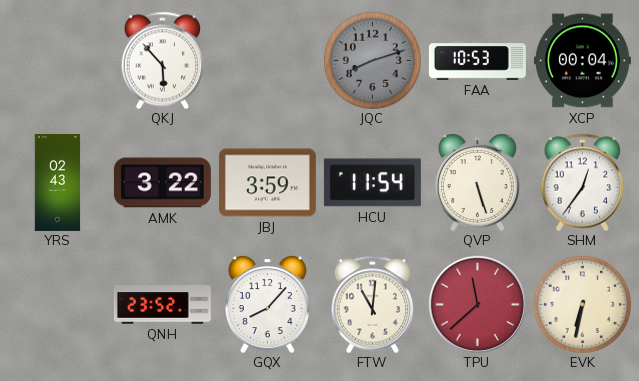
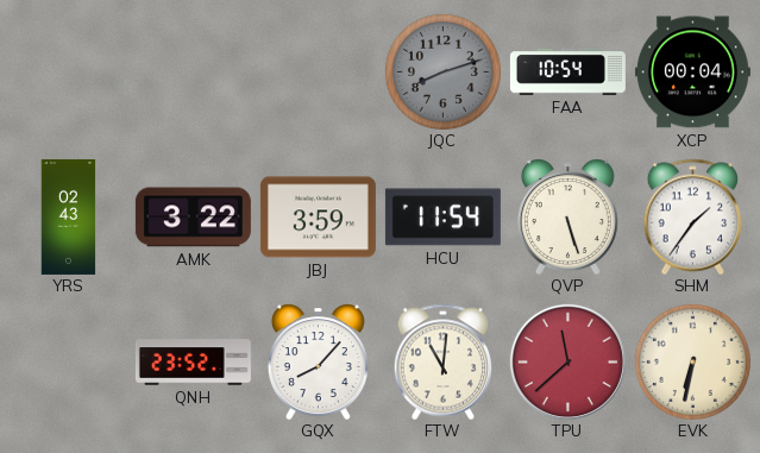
QKJ: 5:53 -> none
FAA: 10:53 -> 10:54
SHM: 12:36 -> 1:36
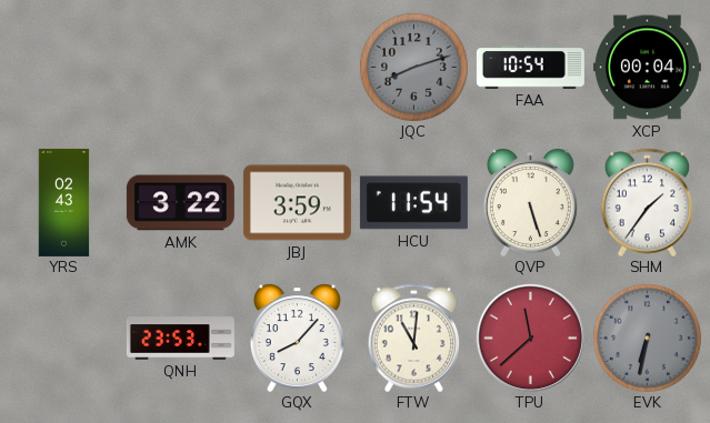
QNH: 23:52 -> 23:53
EVK dial: cream -> grey
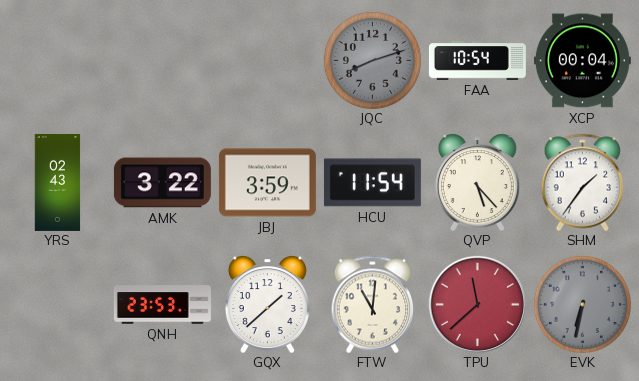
QVP: 5:27 -> 5:23
GQX: 8:07 -> 1:38
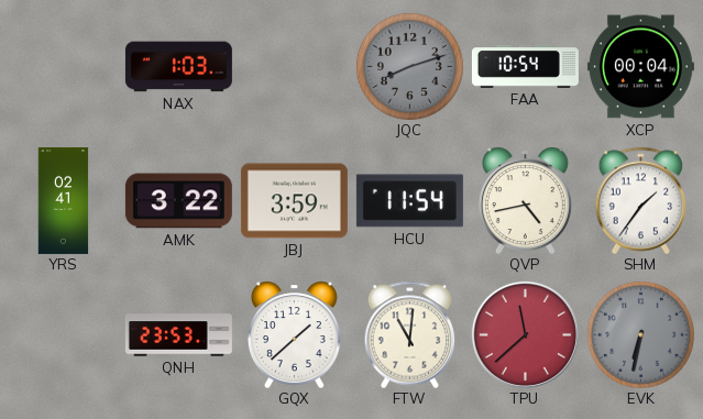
NAX: none -> 1:03
YRS: 02:43 -> 02:41
QVP: 5:23 -> 4:43
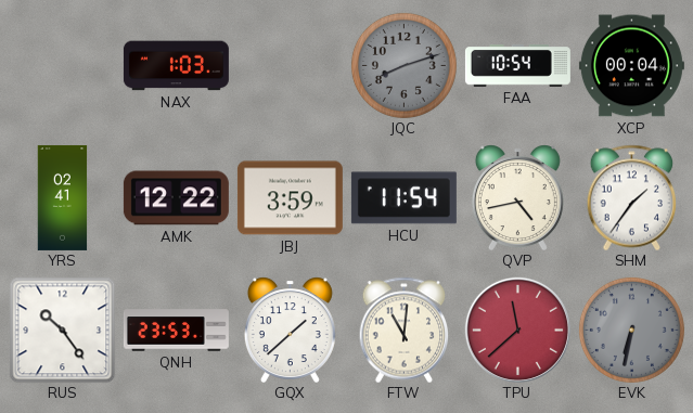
AMK: 3:22 -> 12:22
RUS: none -> 10:24
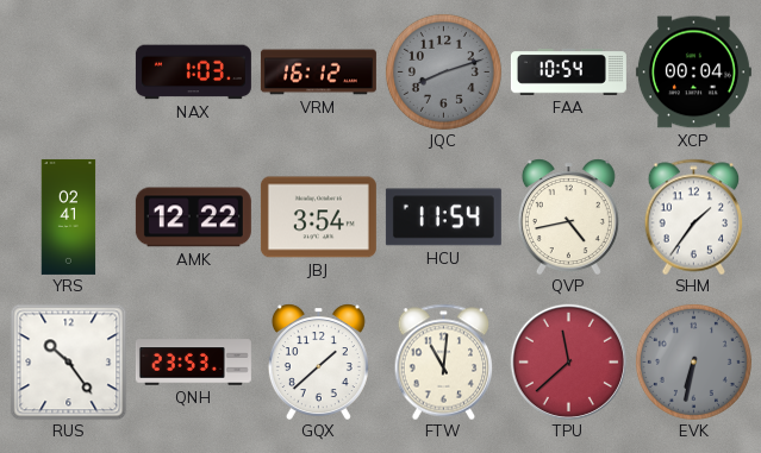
VRM: none -> 16:12
JBJ: 3:59 -> 3:54
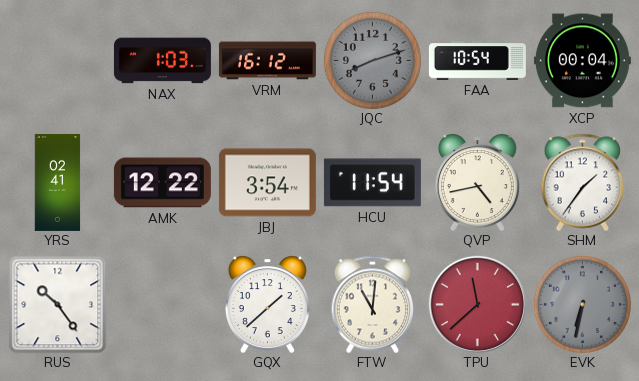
QNH: 23:53 -> none
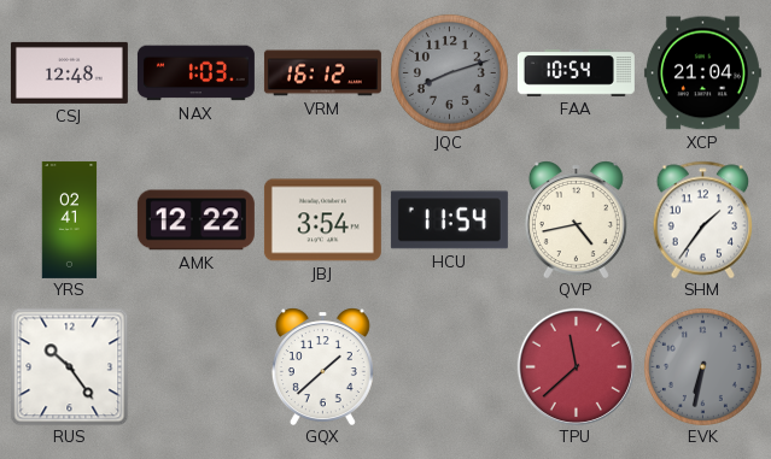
CSJ: none -> 12:48
XCP: 00:04 -> 21:04
FTW: 11:01 -> none
